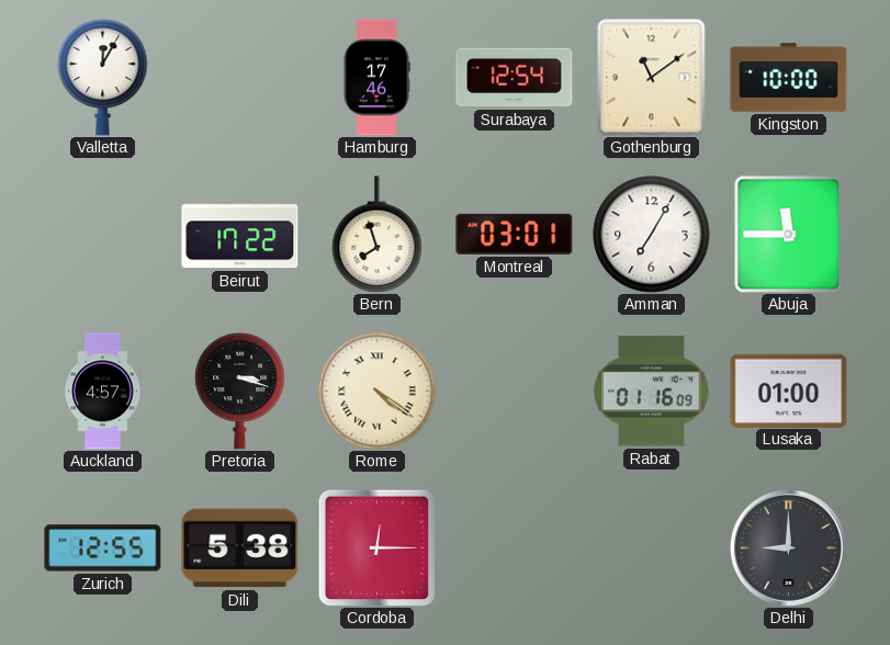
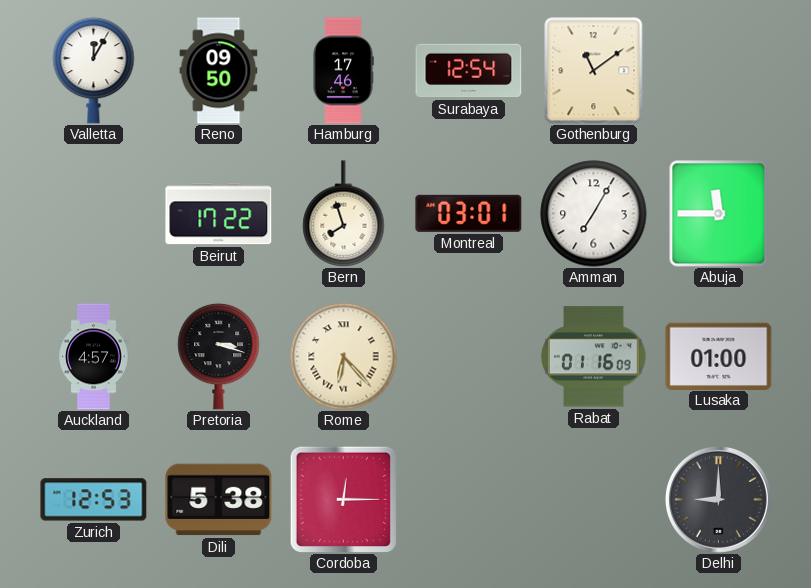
Reno: none -> 09:50
Kingston: 10:00 -> none
Rome: 4:21 -> 6:23
Zurich: 12:55 -> 12:53
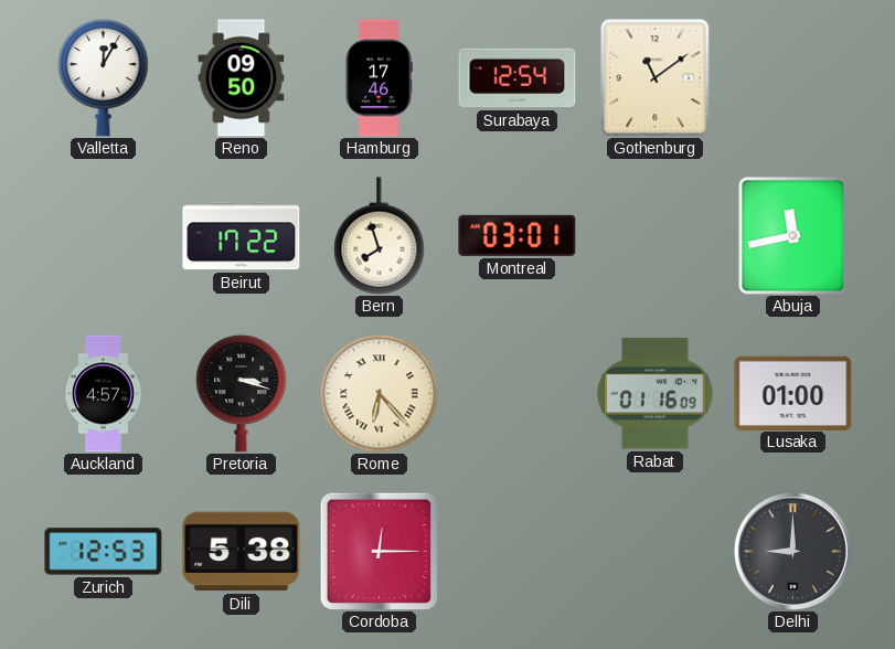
Amman: 7:05 -> none
Abuja: 11:45 -> 11:43
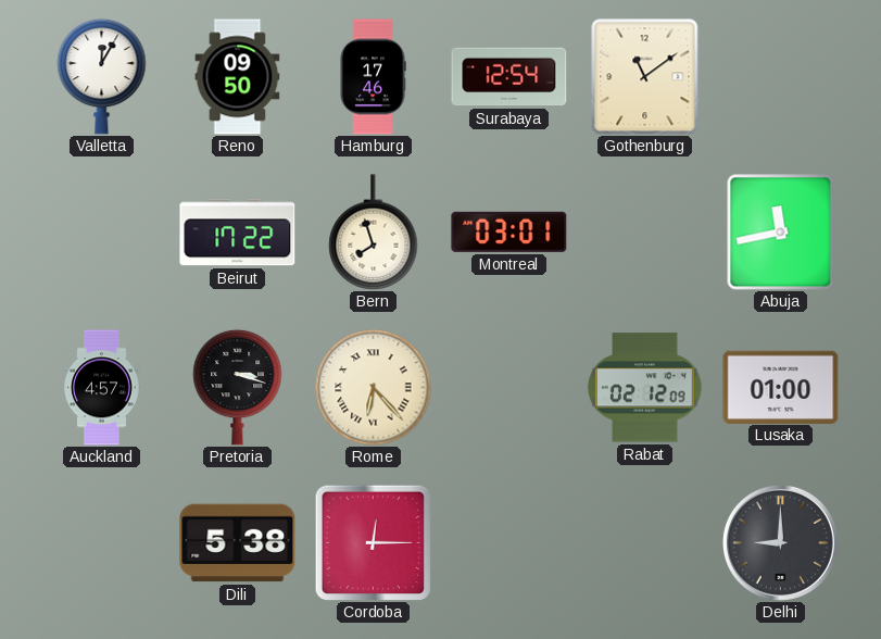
Rabat: 01:16 -> 02:12
Zurich: 12:53 -> none
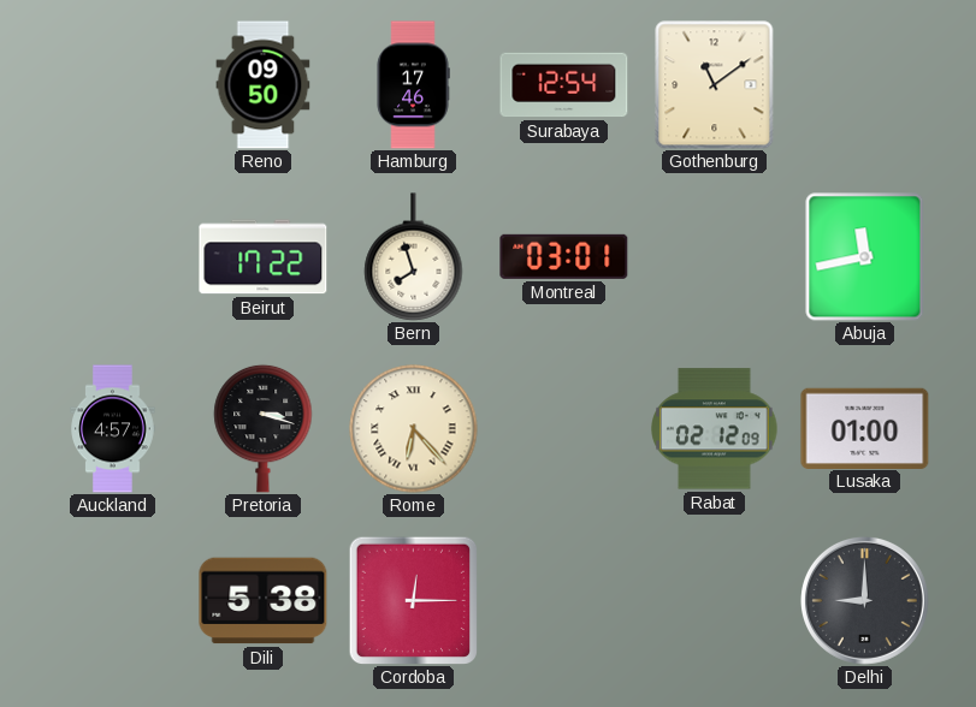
Valletta: 12:05 -> none
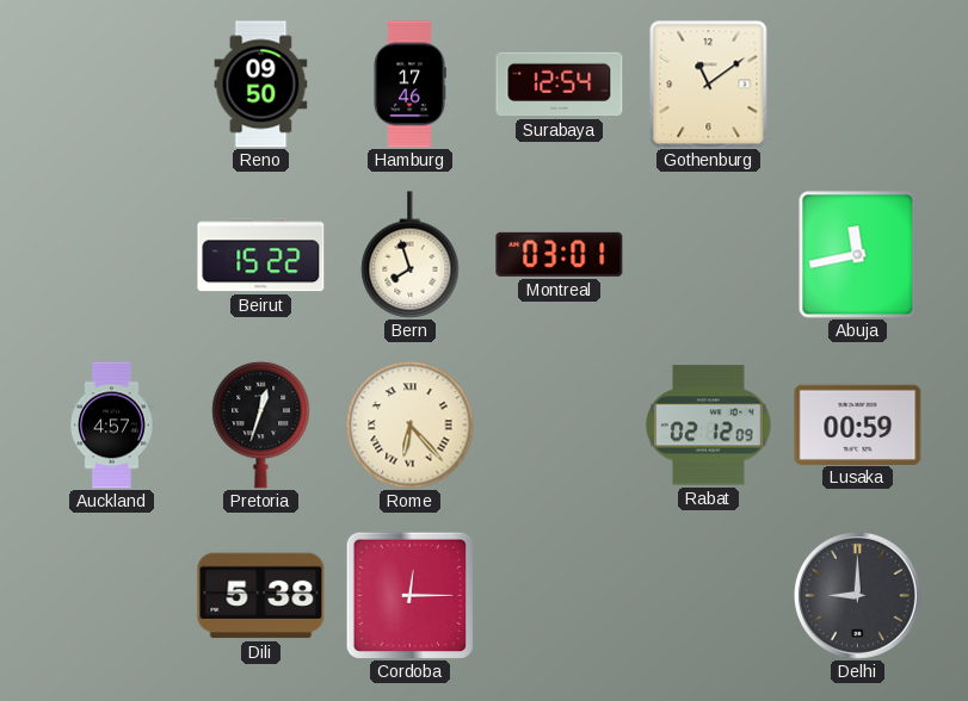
Beirut: 17:22 -> 15:22
Pretoria: 3:18 -> 12:33
Lusaka: 01:00 -> 00:59
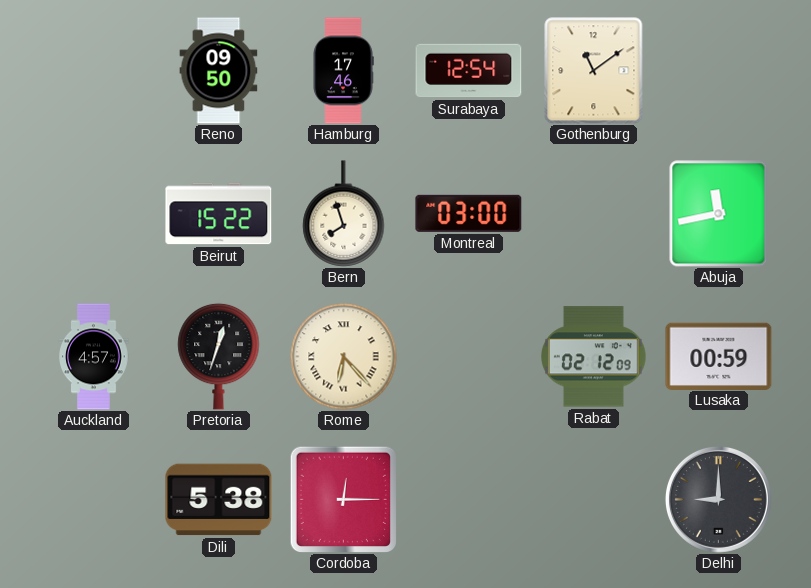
Montreal: 03:01 -> 03:00
